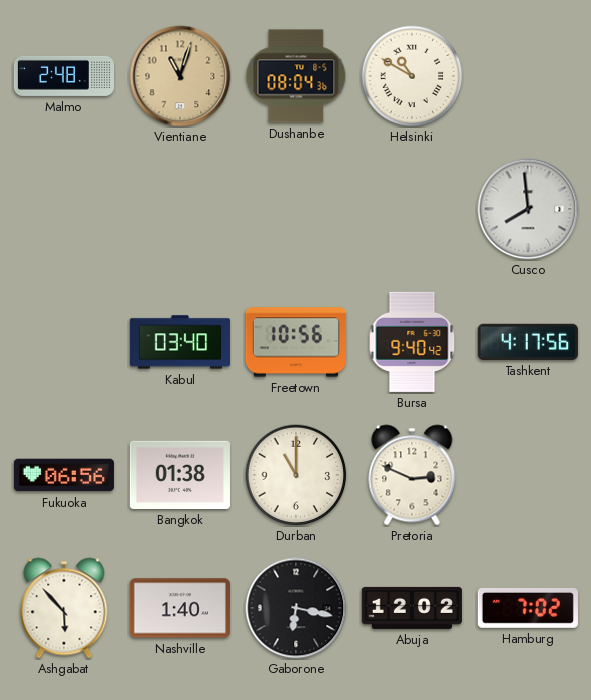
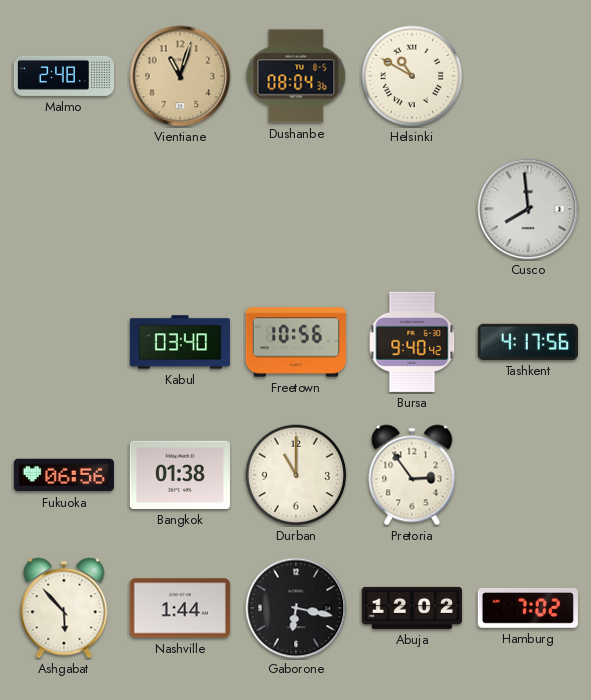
Pretoria: 2:49 -> 2:54
Nashville: 1:40 -> 1:44
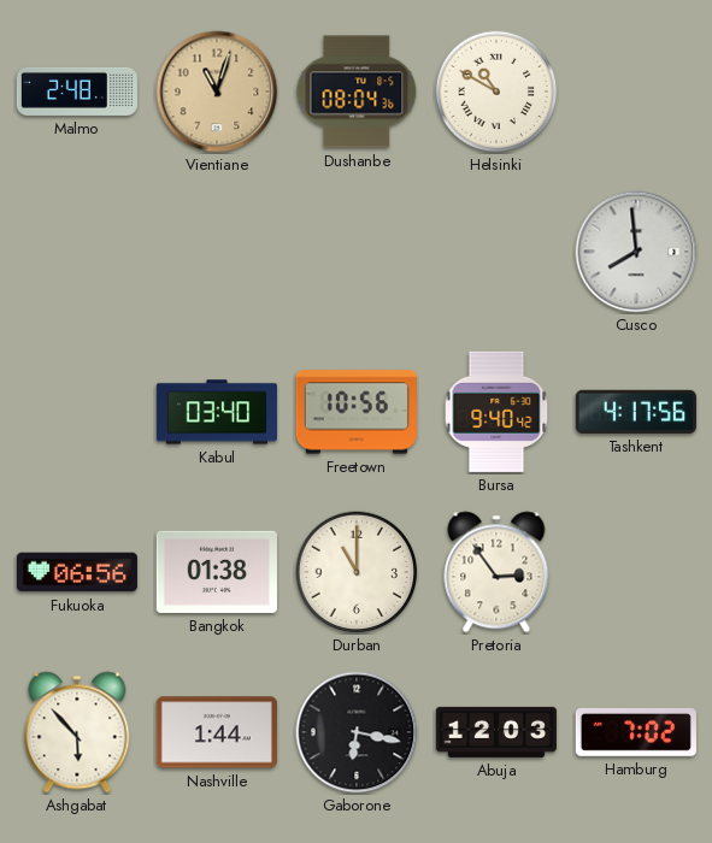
Abuja: 12:02 -> 12:03
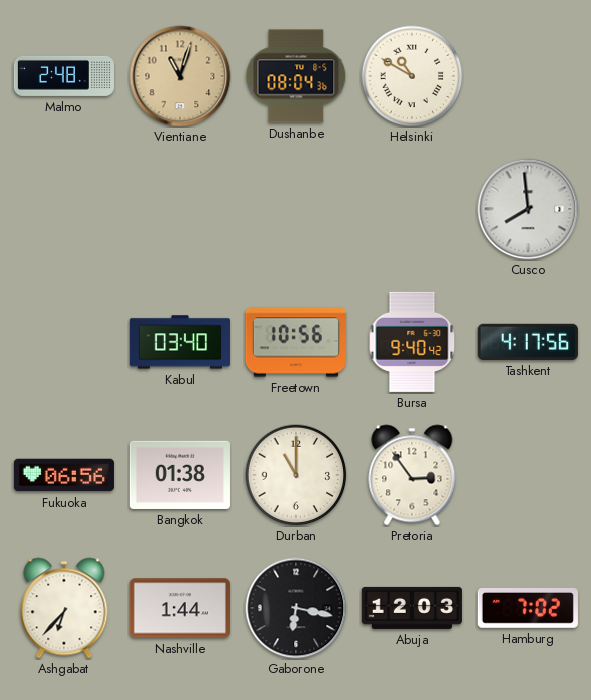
Ashgabat: 5:53 -> 6:37
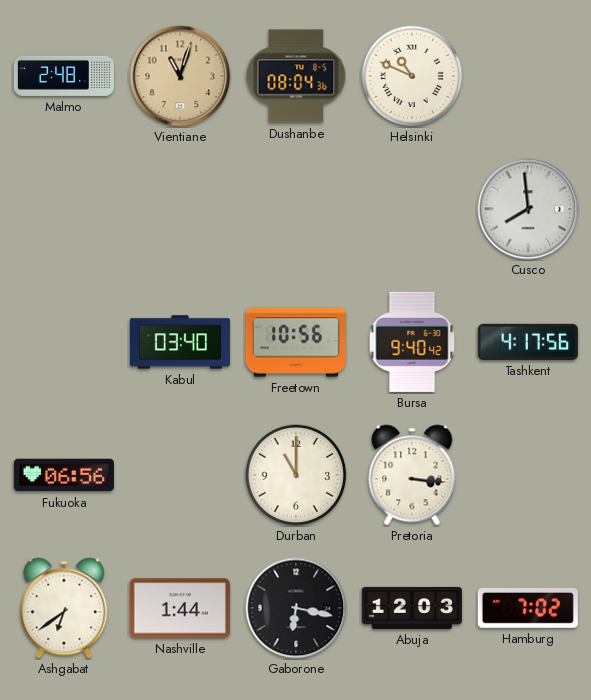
Helsinki: 10:50 -> 10:49
Bangkok: 01:38 -> none
Pretoria: 2:54 -> 3:16
Ashgabat: 6:37 -> 6:39
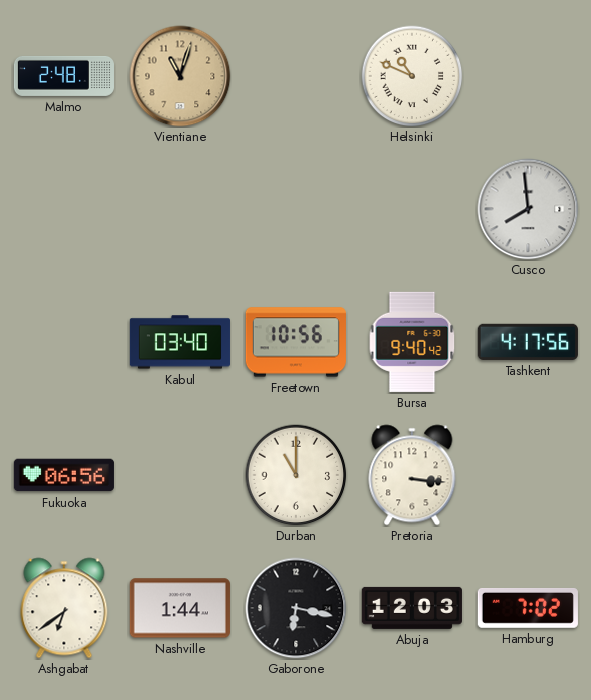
Dushanbe: 08:04 -> none
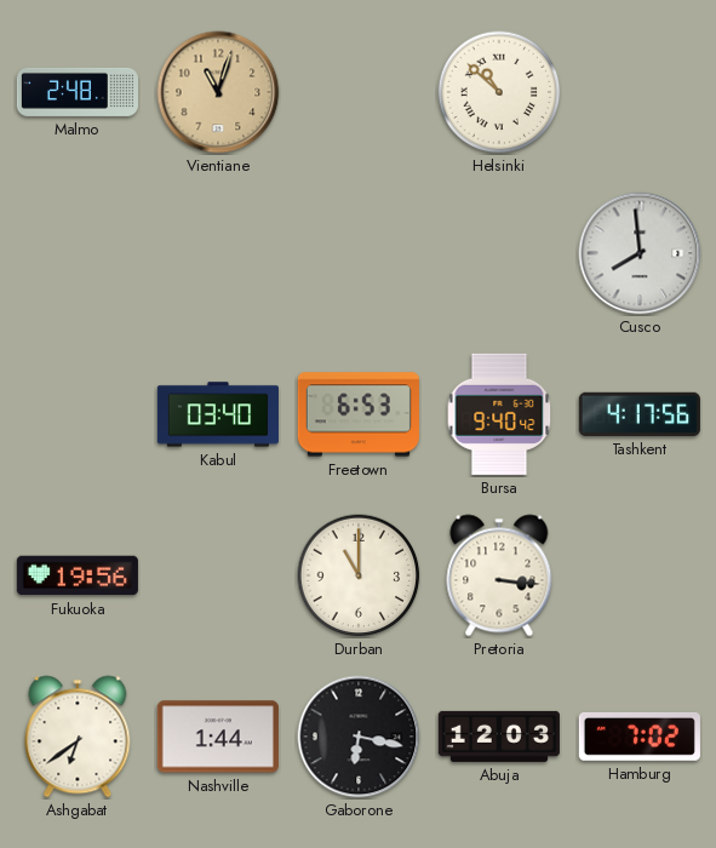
Helsinki: 10:49 -> 10:52
Freetown: 10:56 -> 6:53
Fukuoka: 06:56 -> 19:56
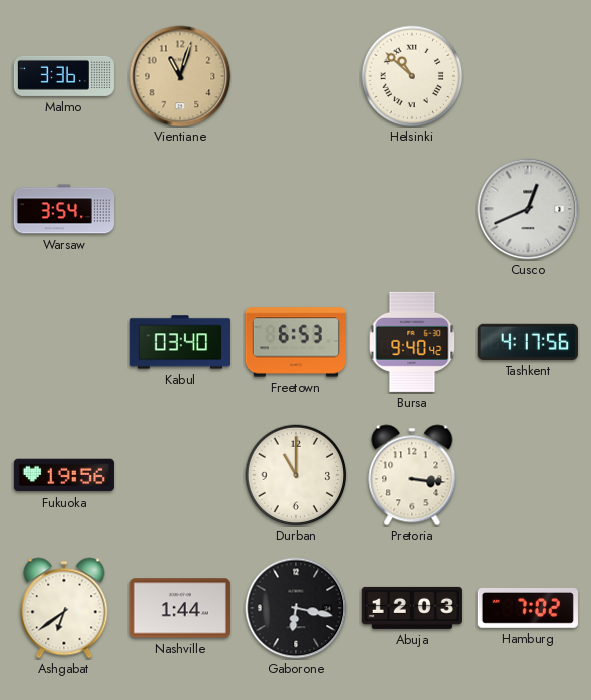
Malmo: 2:48 -> 3:36
Warsaw: none -> 3:54
Cusco: 7:59 -> 12:41
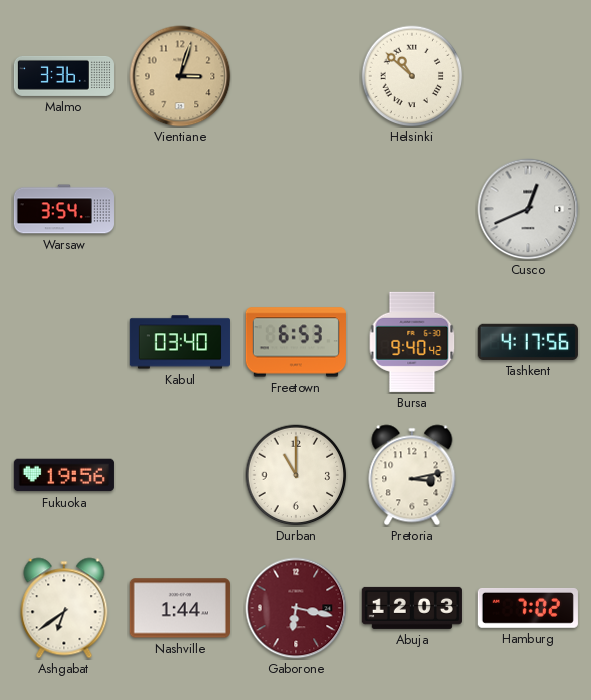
Vientiane: 11:03 -> 3:03
Pretoria: 3:16 -> 3:13
Gaborone dial: black -> burgundy
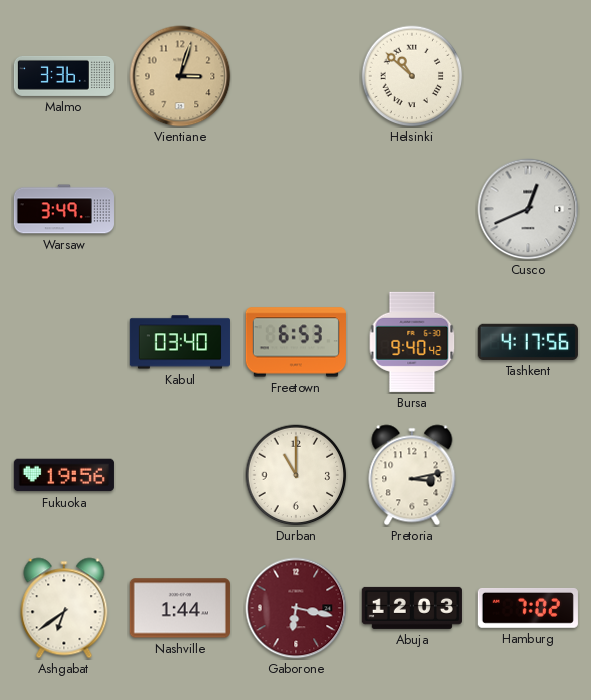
Warsaw: 3:54 -> 3:49
